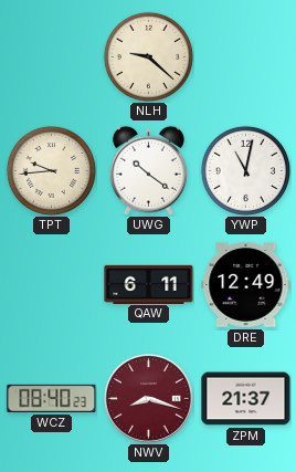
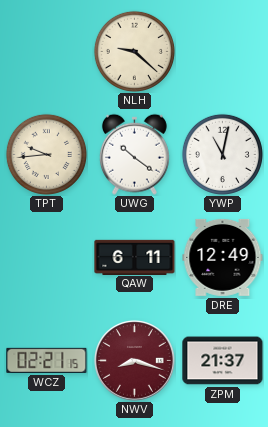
WCZ: 08:40 -> 02:21
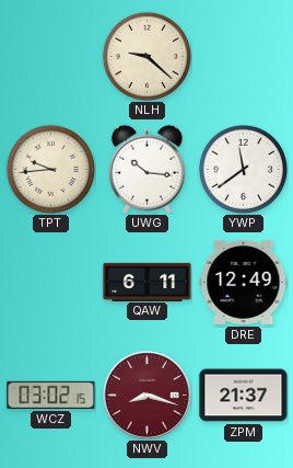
UWG: 10:21 -> 10:16
YWP: 11:02 -> 11:39
WCZ: 02:21 -> 03:02
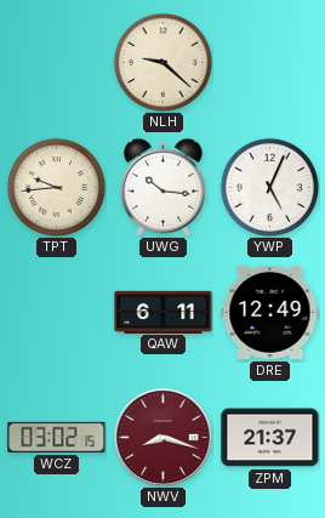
YWP: 11:39 -> 5:04
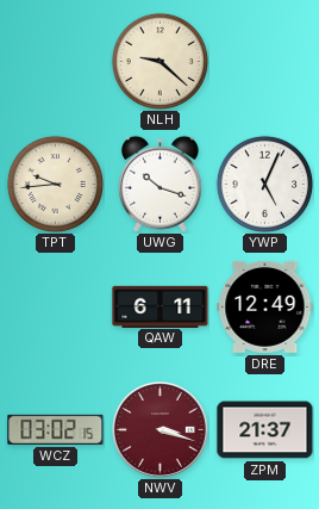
UWG: 10:16 -> 10:18
NWV: 8:18 -> 3:18
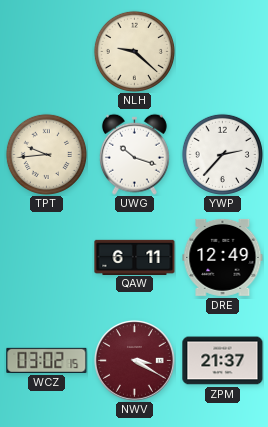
YWP: 5:04 -> 2:37
NWV: 3:18 -> 3:20
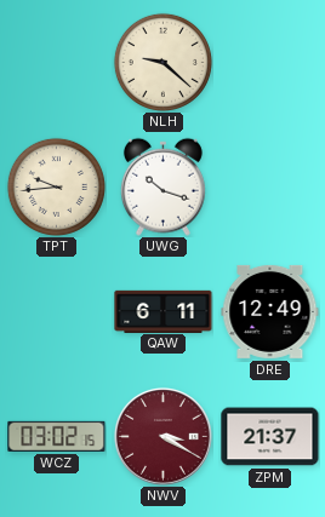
YWP: 2:37 -> none
